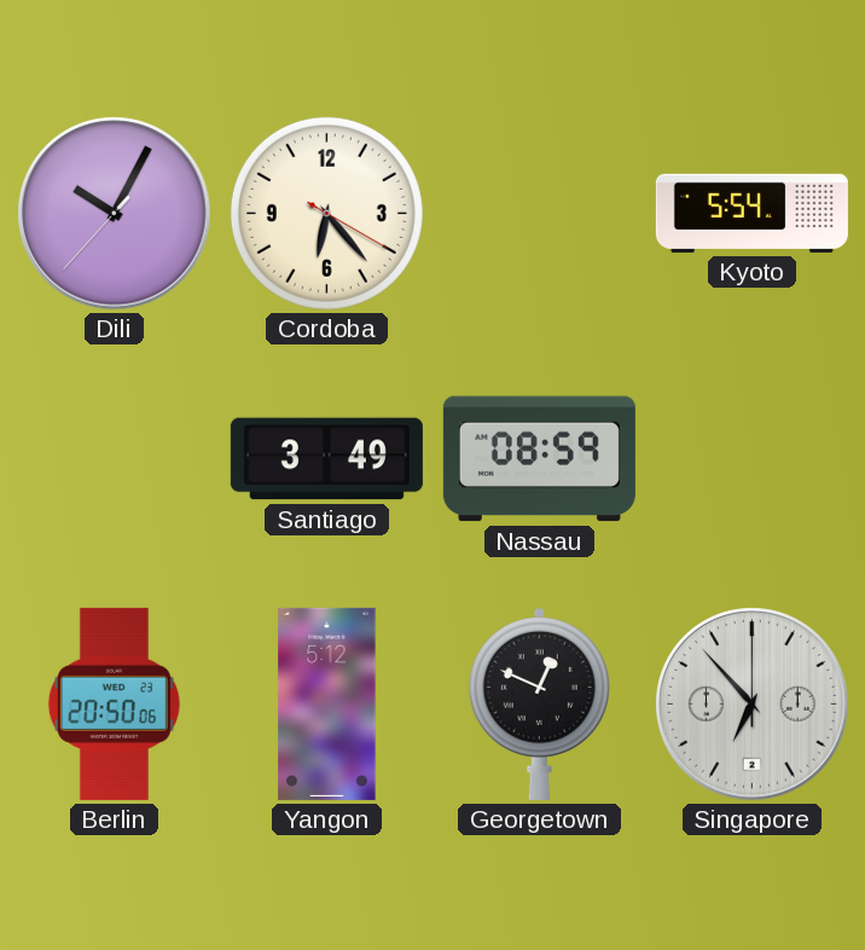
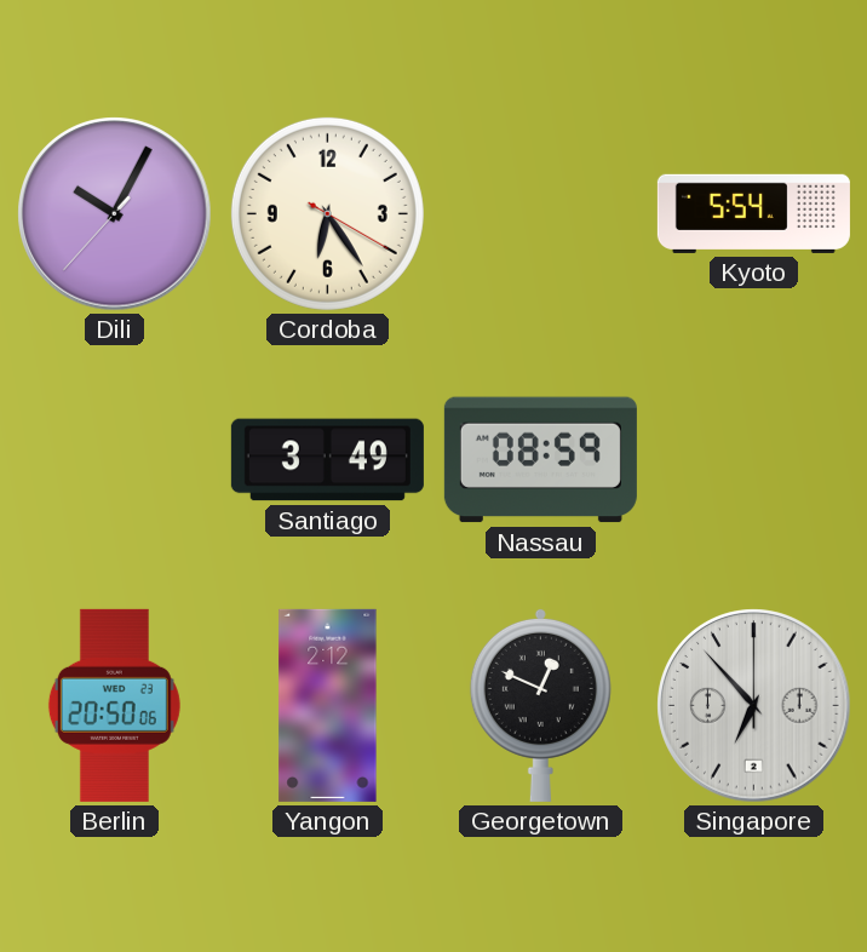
Cordoba: 6:23 -> 6:24
Yangon: 5:12 -> 2:12
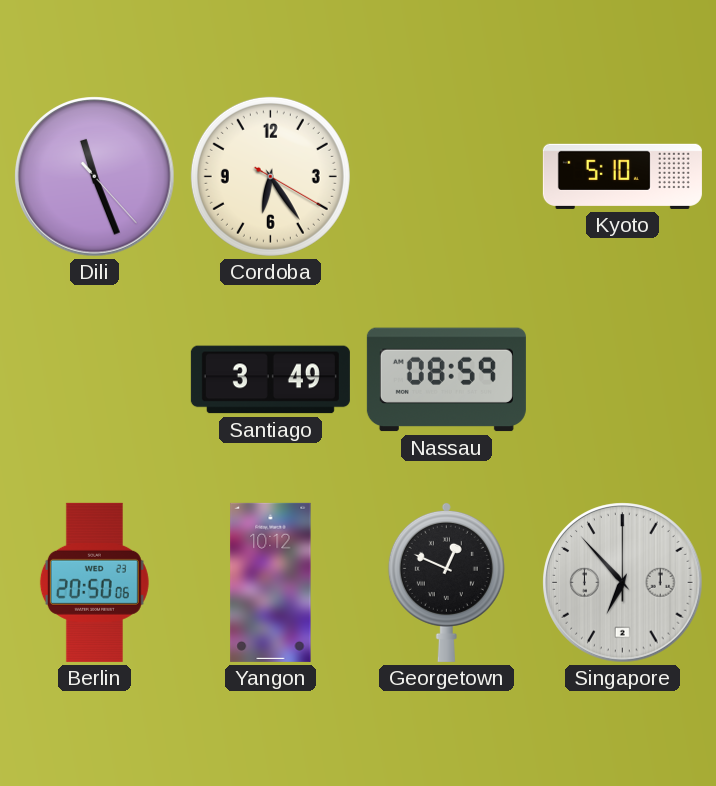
Dili: 10:04 -> 11:26
Kyoto: 5:54 -> 5:10
Yangon: 2:12 -> 10:12
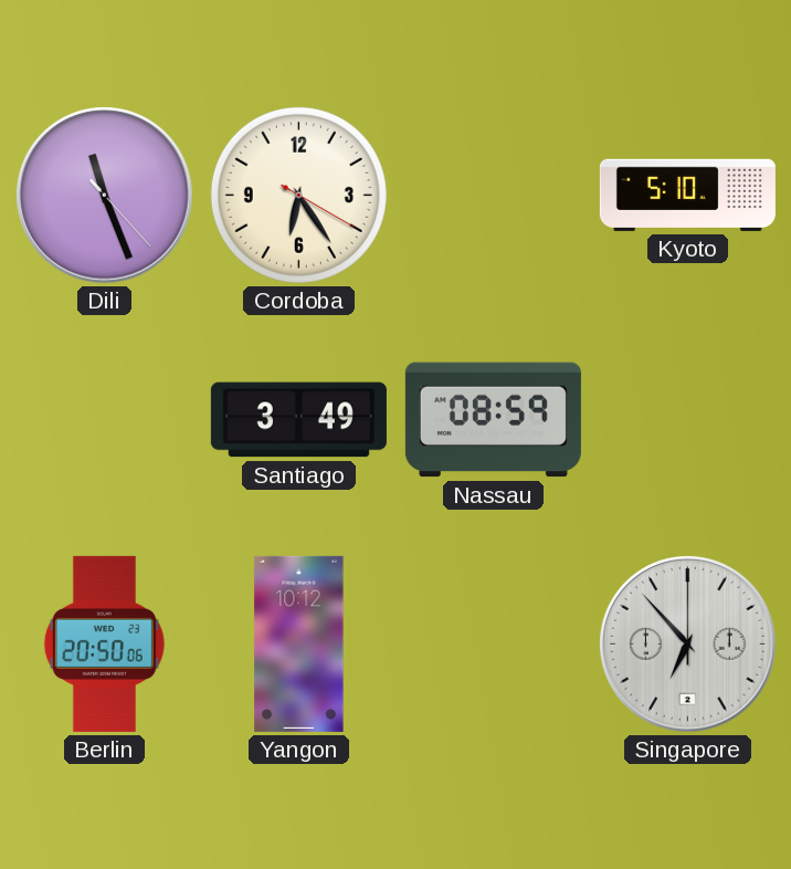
Georgetown: 12:49 -> none
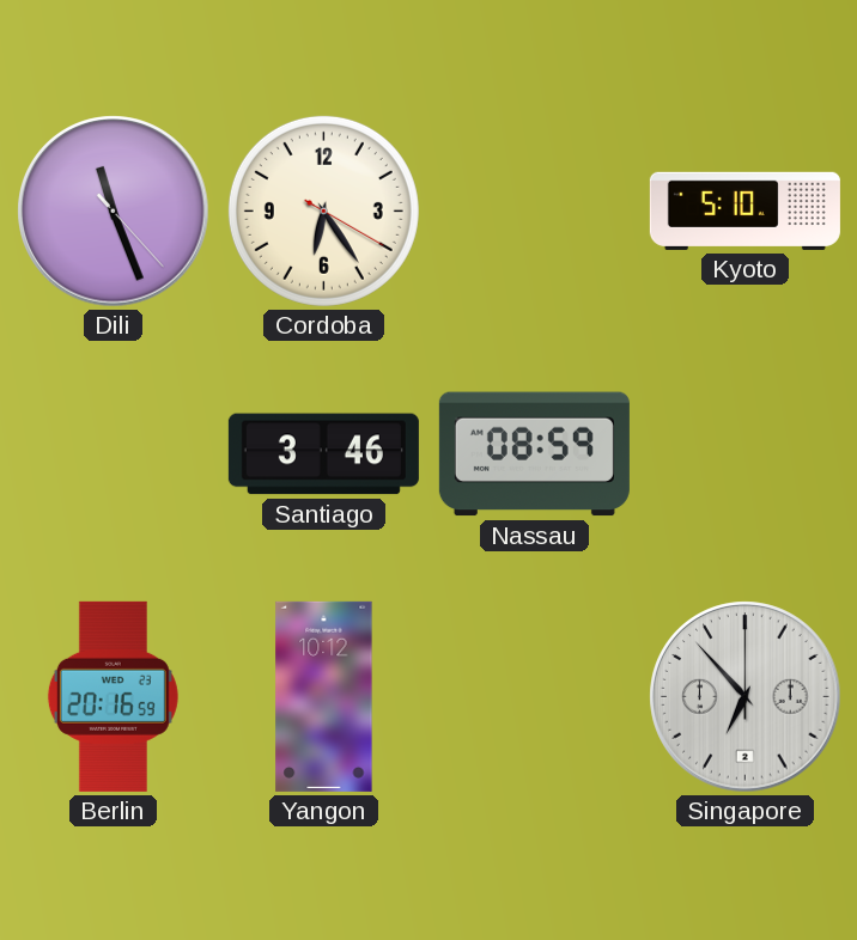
Santiago: 3:49 -> 3:46
Berlin: 20:50 -> 20:16
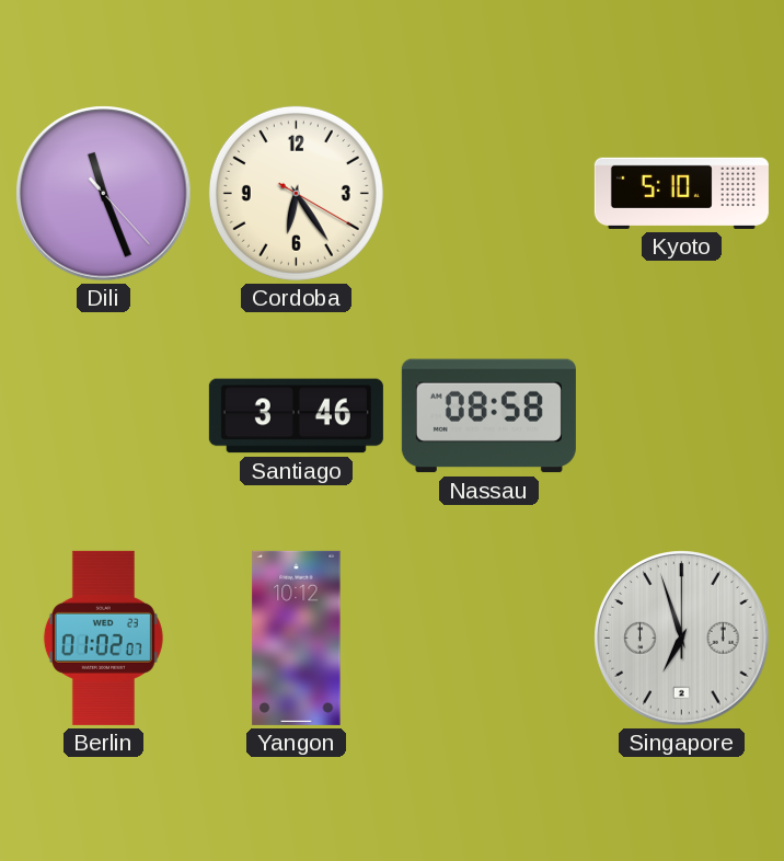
Nassau: 08:59 -> 08:58
Berlin: 20:16 -> 01:02
Singapore: 6:53 -> 6:57
